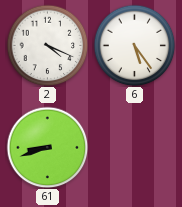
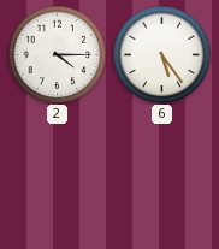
2: 4:19 -> 4:15
61: 8:42 -> none
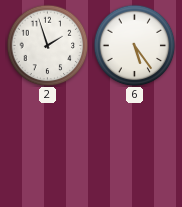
2: 4:15 -> 1:57
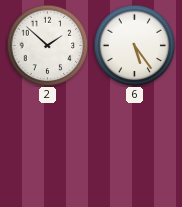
2: 1:57 -> 1:52
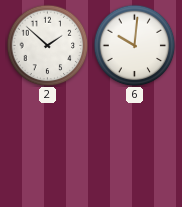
6: 5:24 -> 10:01
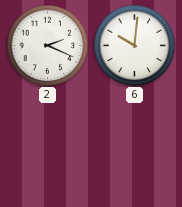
2: 1:52 -> 2:19
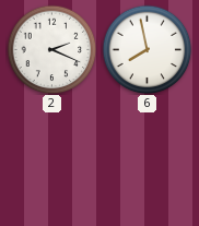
6: 10:01 -> 7:58
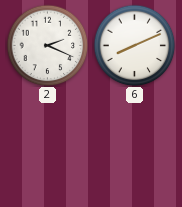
6: 7:58 -> 8:11
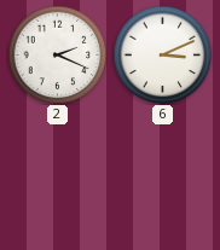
6: 8:11 -> 3:11
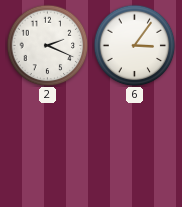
6: 3:11 -> 3:06
